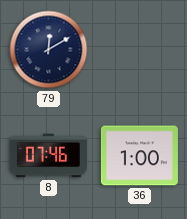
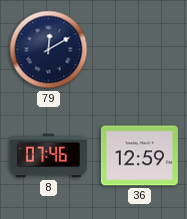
36: 1:00 -> 12:59
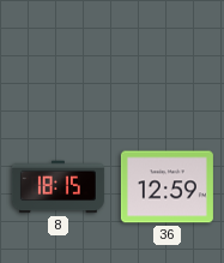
79: 12:10 -> none
8: 07:46 -> 18:15
